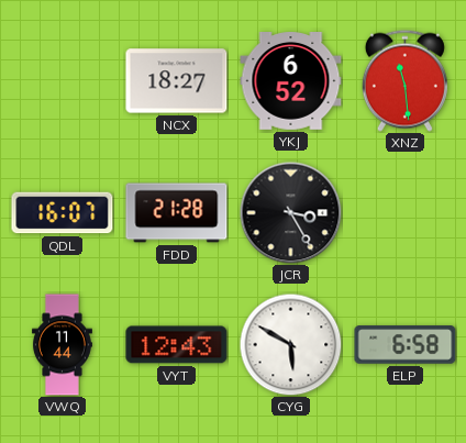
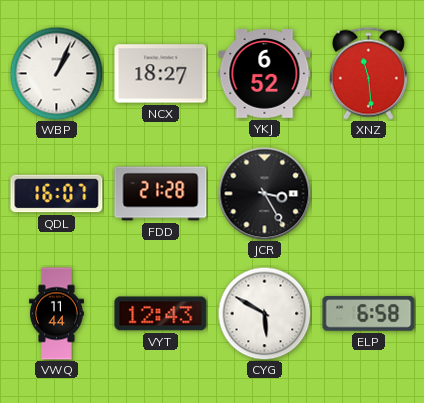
WBP: none -> 1:04
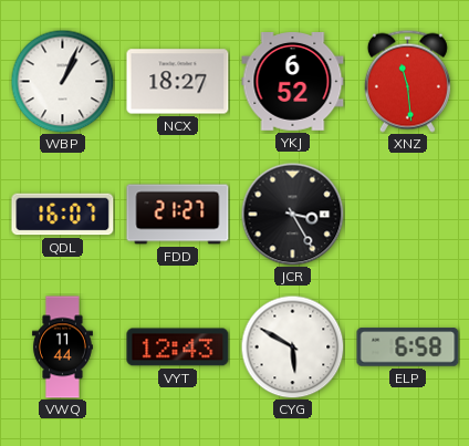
FDD: 21:28 -> 21:27
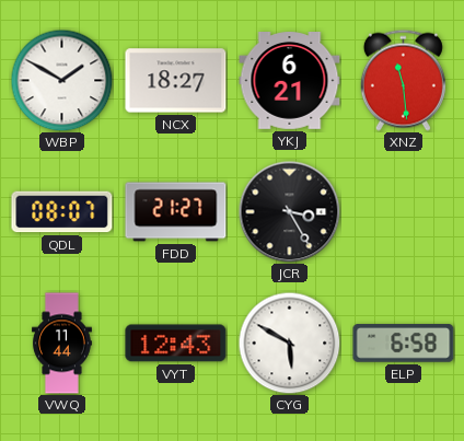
WBP: 1:04 -> 1:50
YKJ: 6:52 -> 6:21
QDL: 16:07 -> 08:07
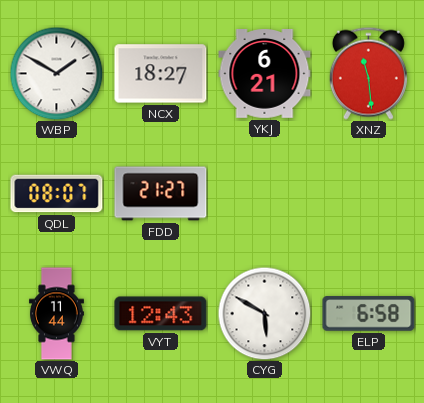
JCR: 3:25 -> none
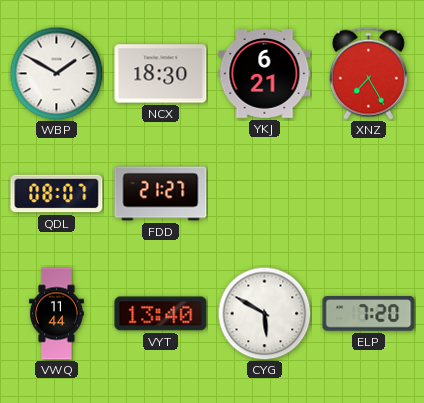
NCX: 18:27 -> 18:30
XNZ: 11:29 -> 7:25
VYT: 12:43 -> 13:40
ELP: 6:58 -> 7:20
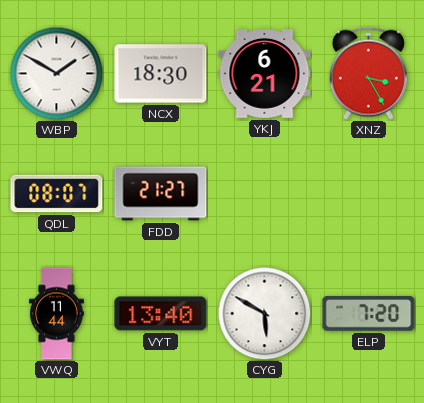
XNZ: 7:25 -> 3:25
